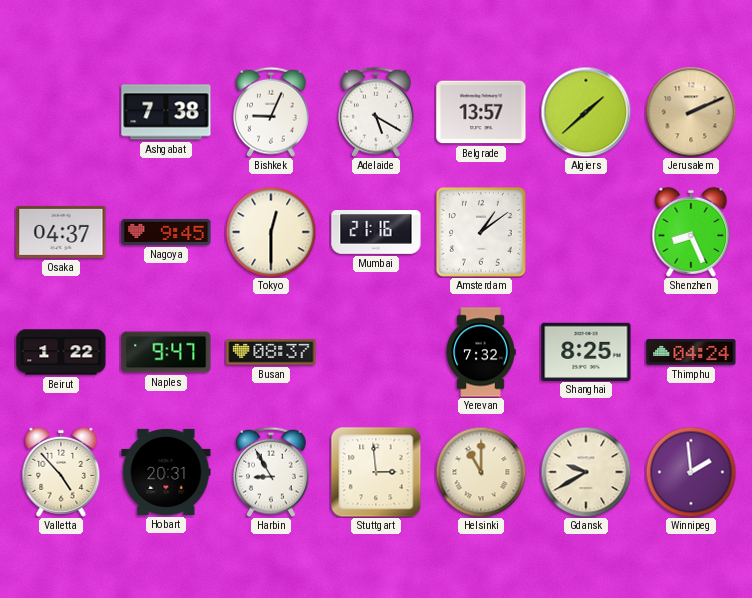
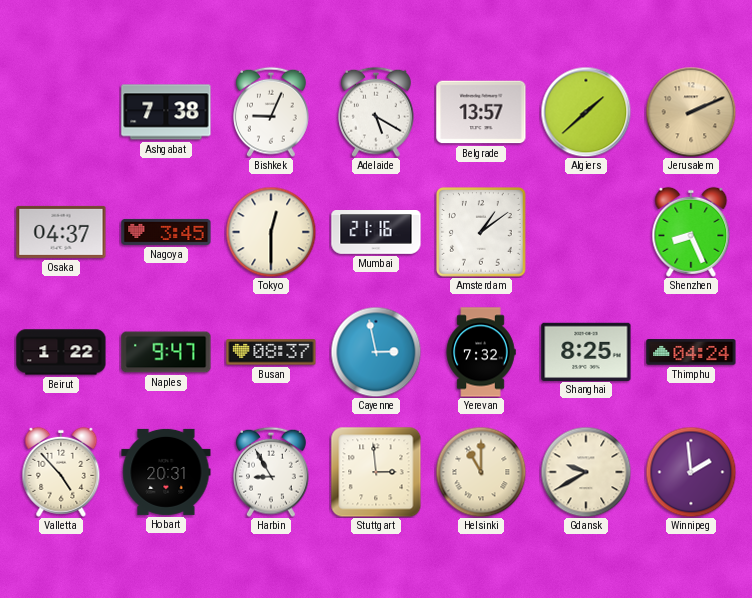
Nagoya: 9:45 -> 3:45
Cayenne: none -> 2:58
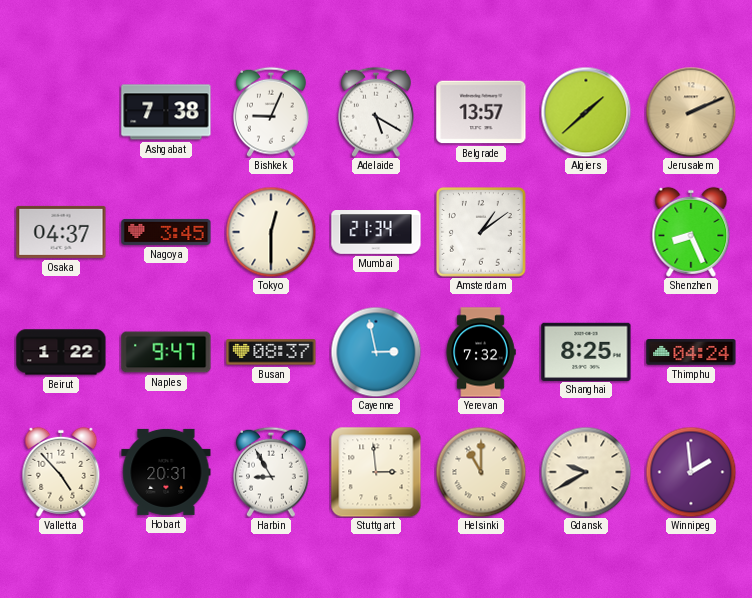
Mumbai: 21:16 -> 21:34
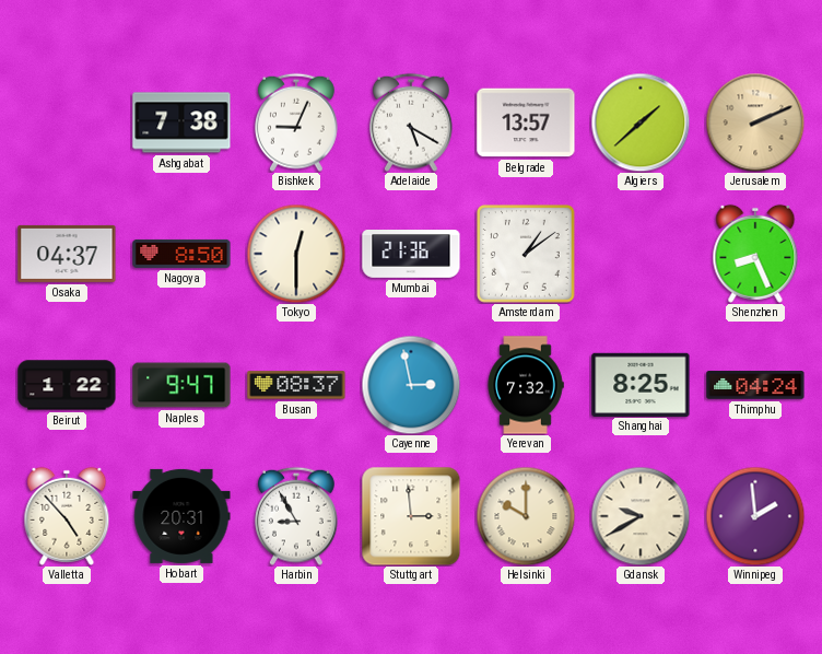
Nagoya: 3:45 -> 8:50
Mumbai: 21:34 -> 21:36
Helsinki: 11:00 -> 10:00
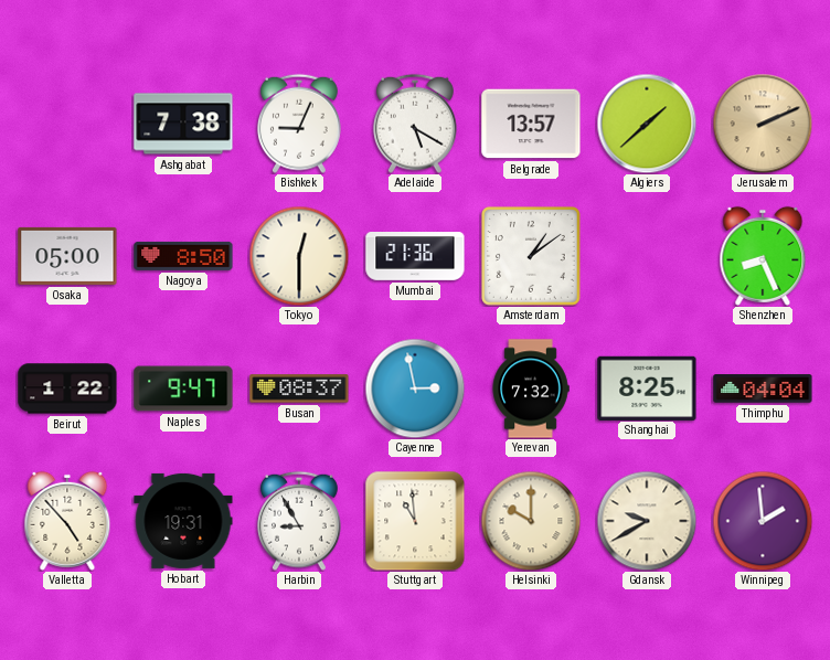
Osaka: 04:37 -> 05:00
Thimphu: 04:24 -> 04:04
Hobart: 20:31 -> 19:31
Stuttgart: 2:59 -> 10:59
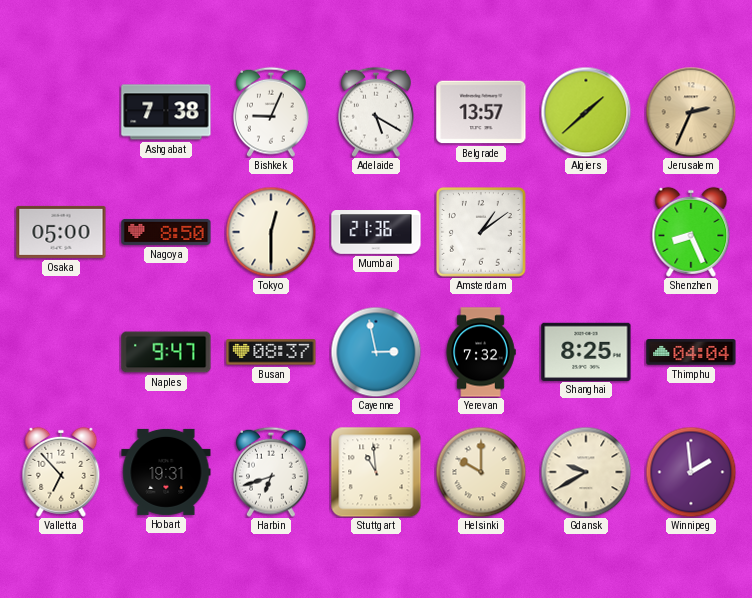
Jerusalem: 2:11 -> 2:34
Beirut: 1:22 -> none
Valletta: 4:53 -> 6:53
Harbin: 8:55 -> 6:42
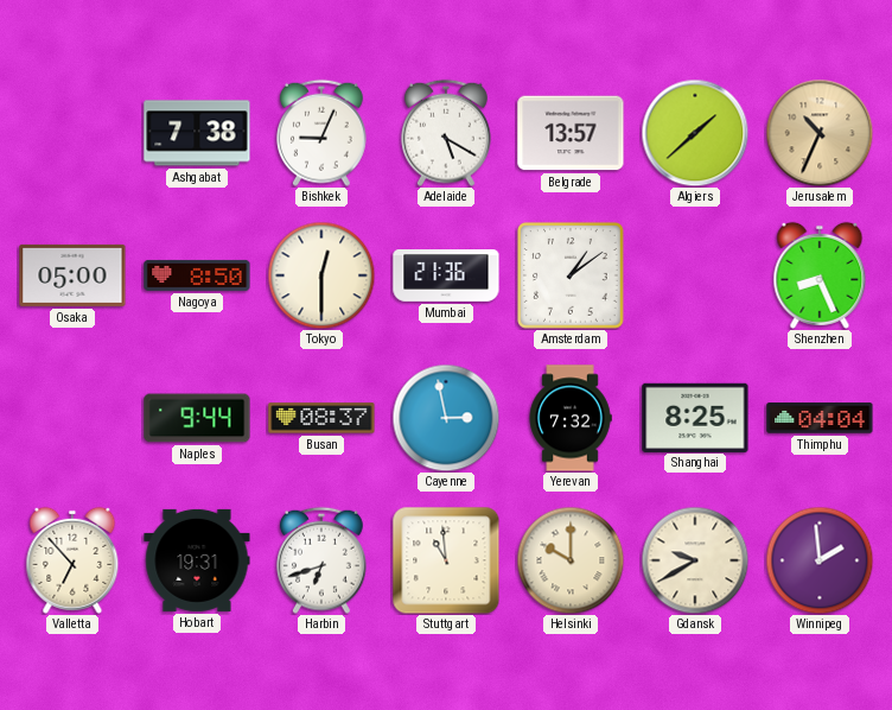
Jerusalem: 2:34 -> 10:34
Naples: 9:47 -> 9:44
